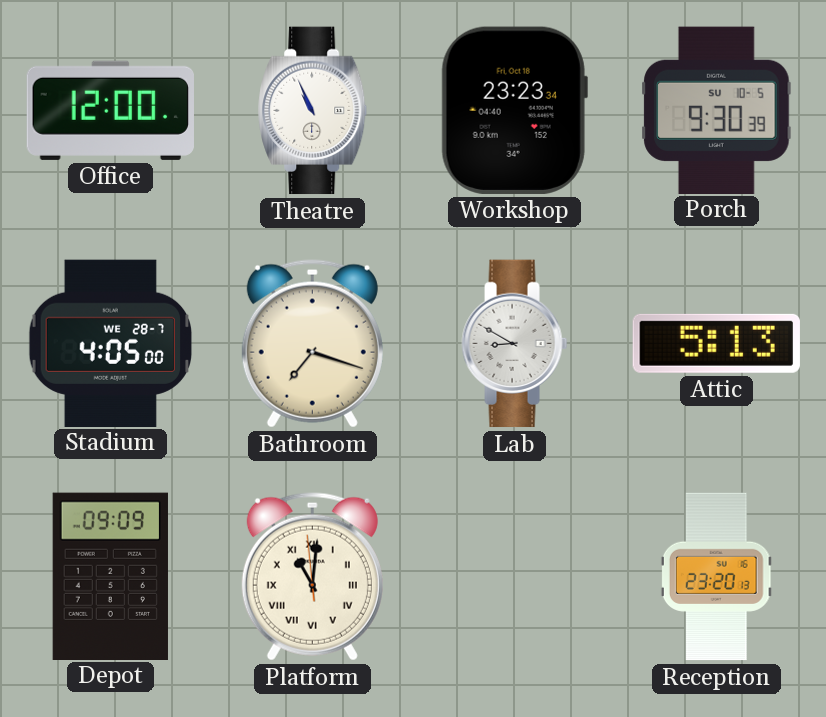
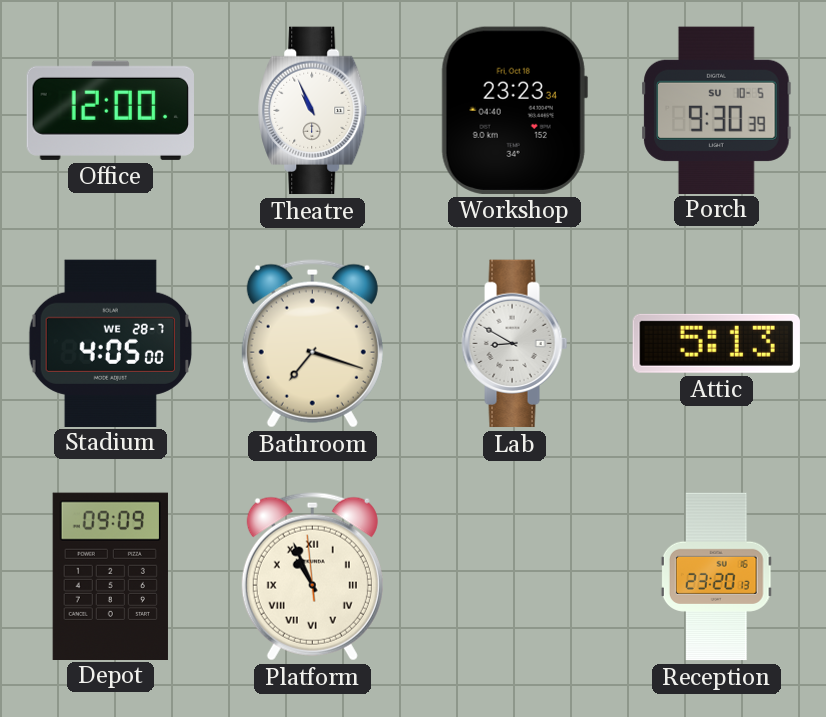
Platform: 11:00 -> 10:55
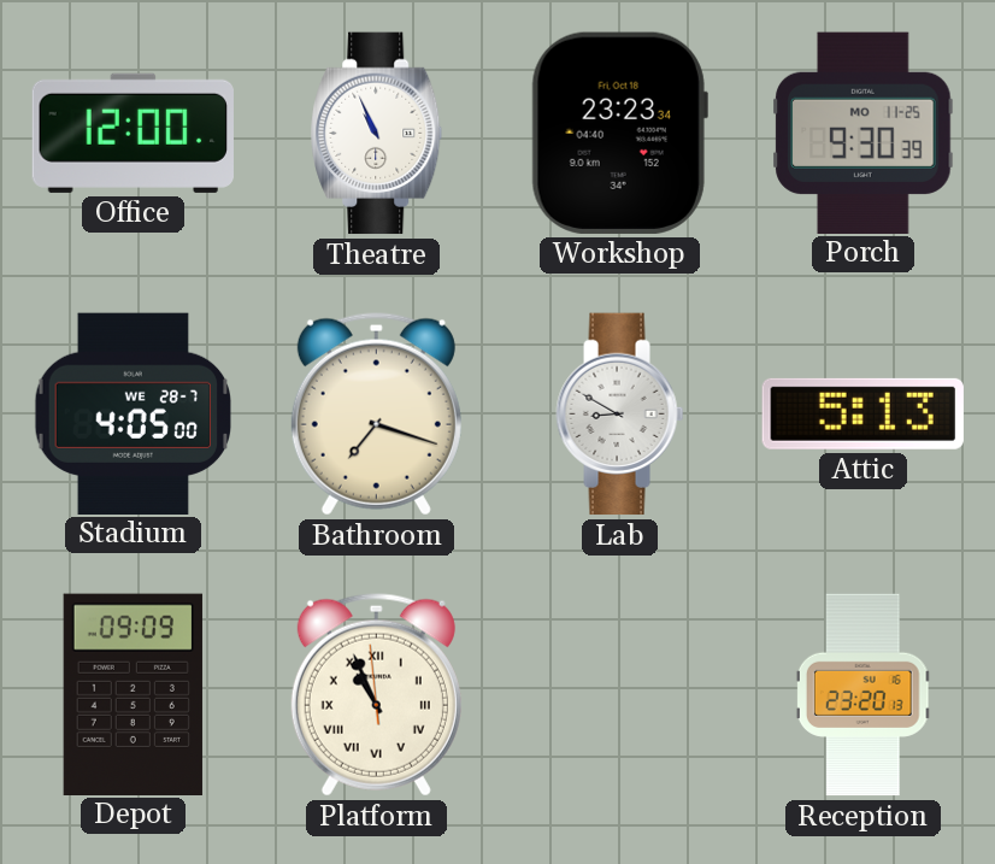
Porch date: SU 10-5 -> MO 11-25
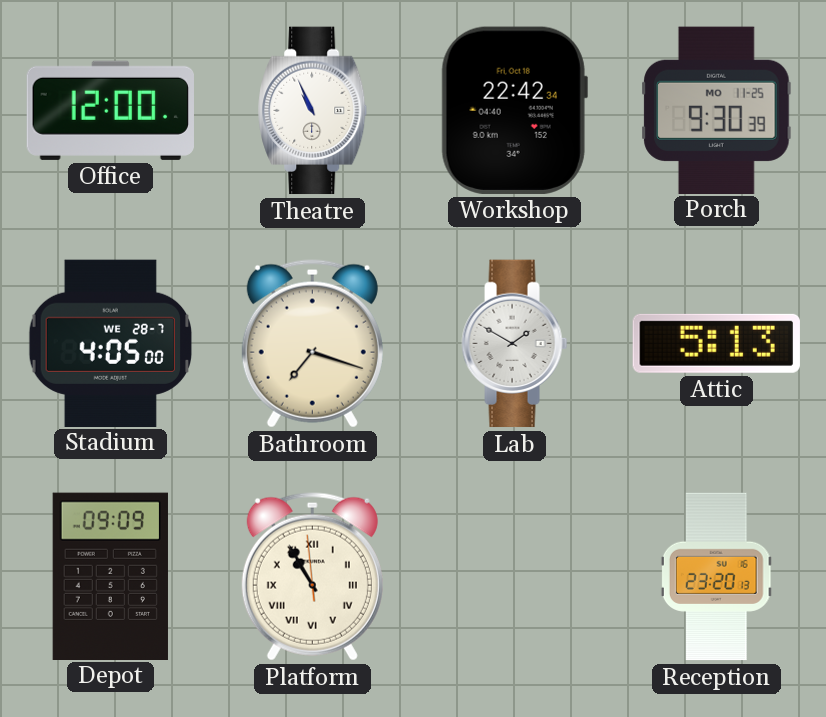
Workshop: 23:23 -> 22:42
Lab: 8:50 -> 1:50
Platform: 10:55 -> 10:54
